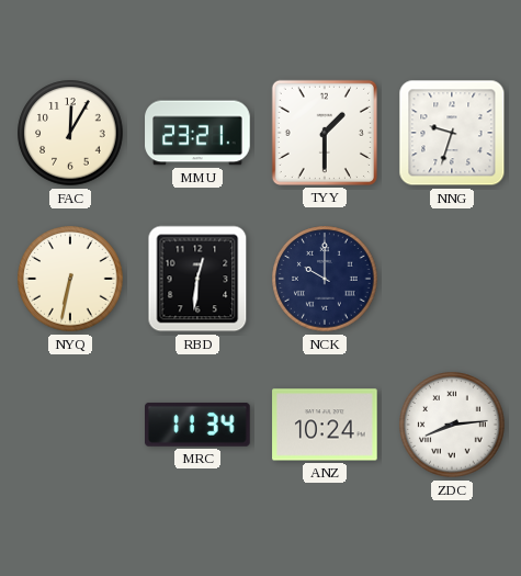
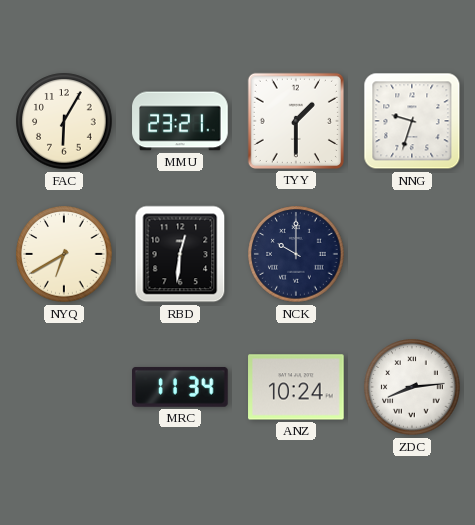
FAC: 12:05 -> 6:05
NYQ: 6:32 -> 6:40
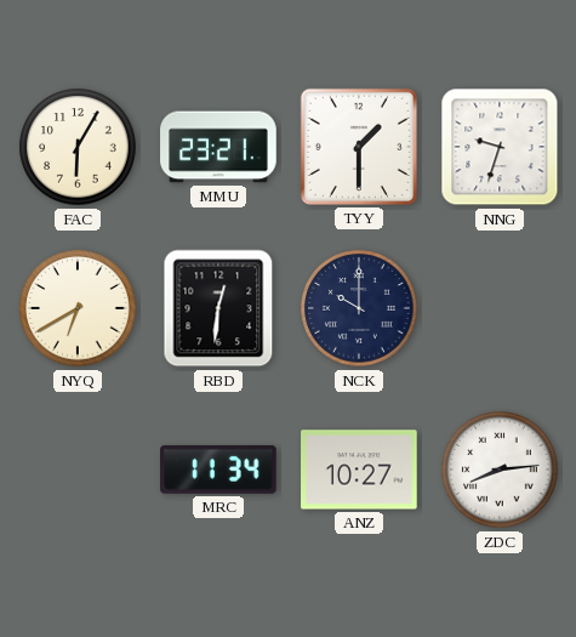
ANZ: 10:24 -> 10:27
